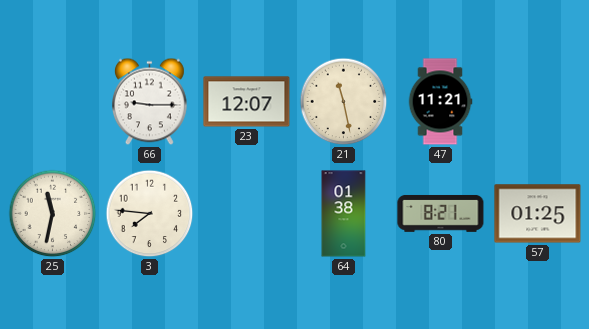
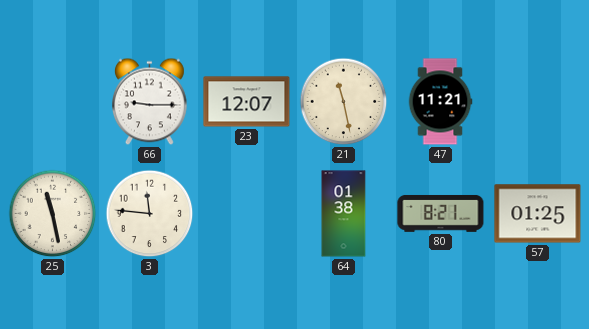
25: 11:32 -> 11:28
3: 7:46 -> 11:46
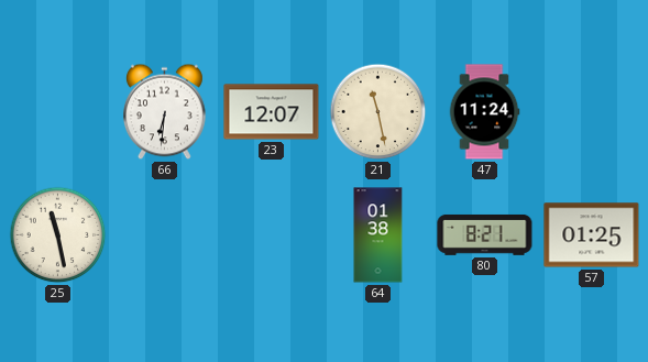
66: 9:15 -> 6:31
47: 11:21 -> 11:24
3: 11:46 -> none
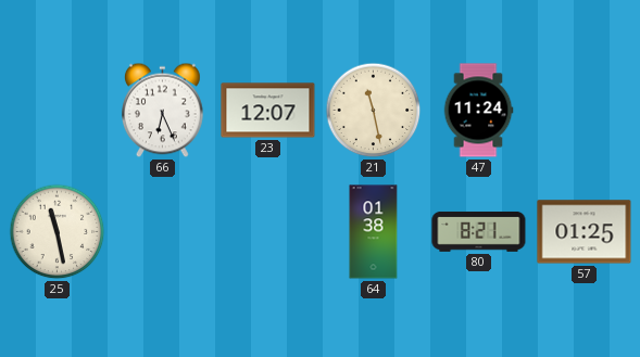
66: 6:31 -> 6:26
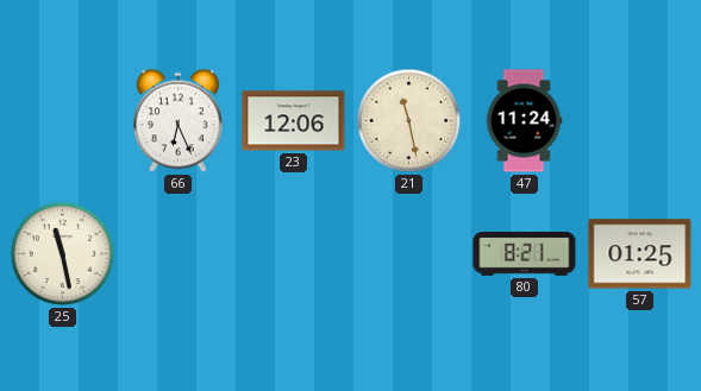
23: 12:07 -> 12:06
64: 01:38 -> none
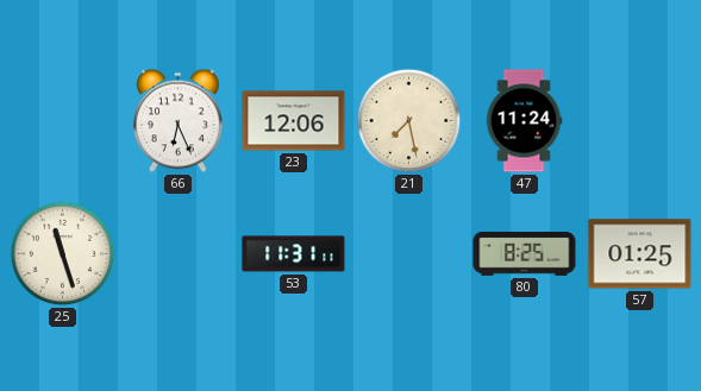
21: 11:28 -> 7:28
25: 11:28 -> 11:27
53: none -> 11:31
80: 8:21 -> 8:25
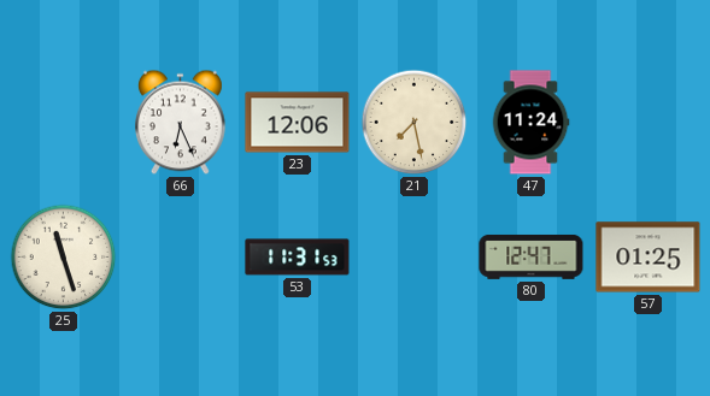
53: 11:31:11 -> 11:31:53
80: 8:25 -> 12:47
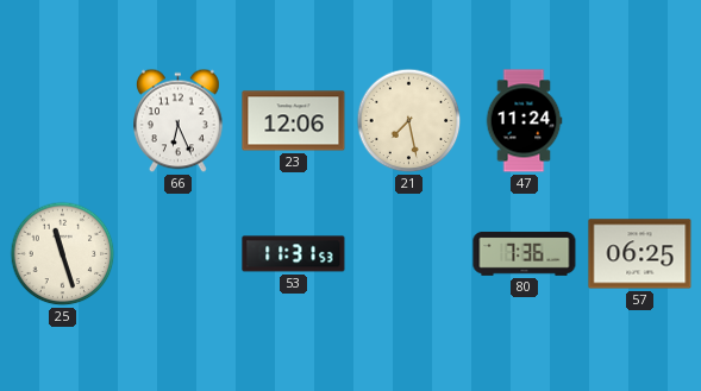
80: 12:47 -> 7:36
57: 01:25 -> 06:25
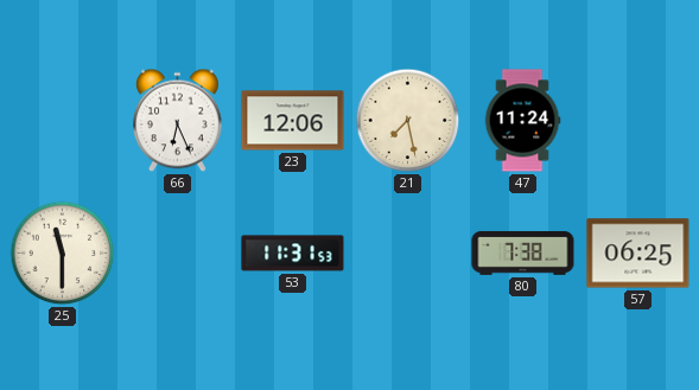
25: 11:27 -> 11:30
80: 7:36 -> 7:38
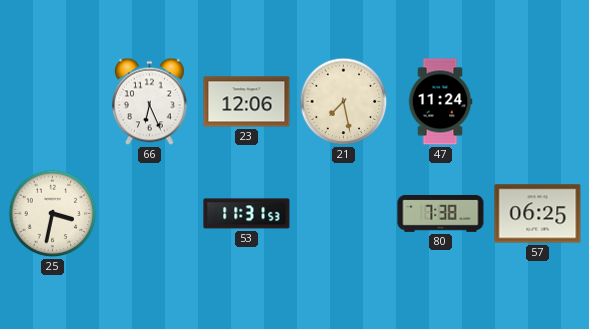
25: 11:30 -> 3:32
